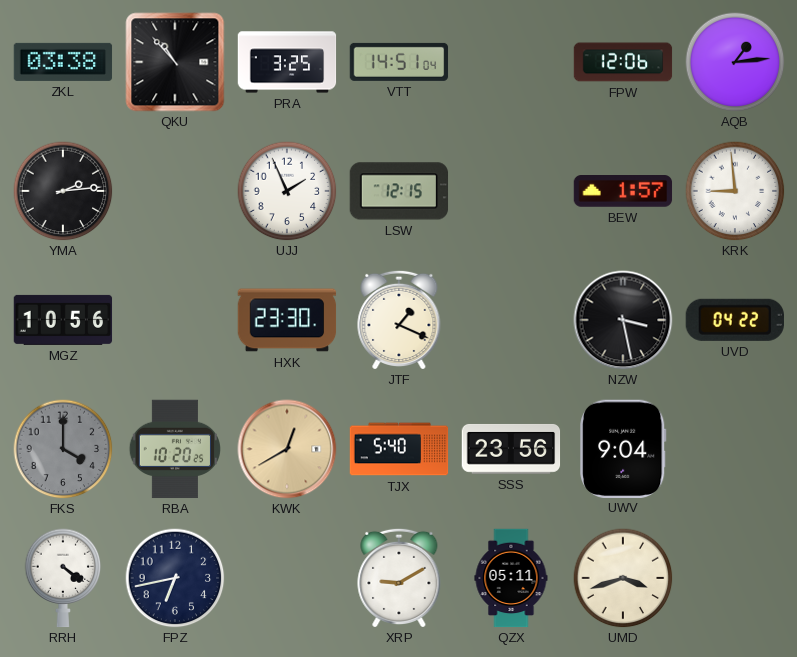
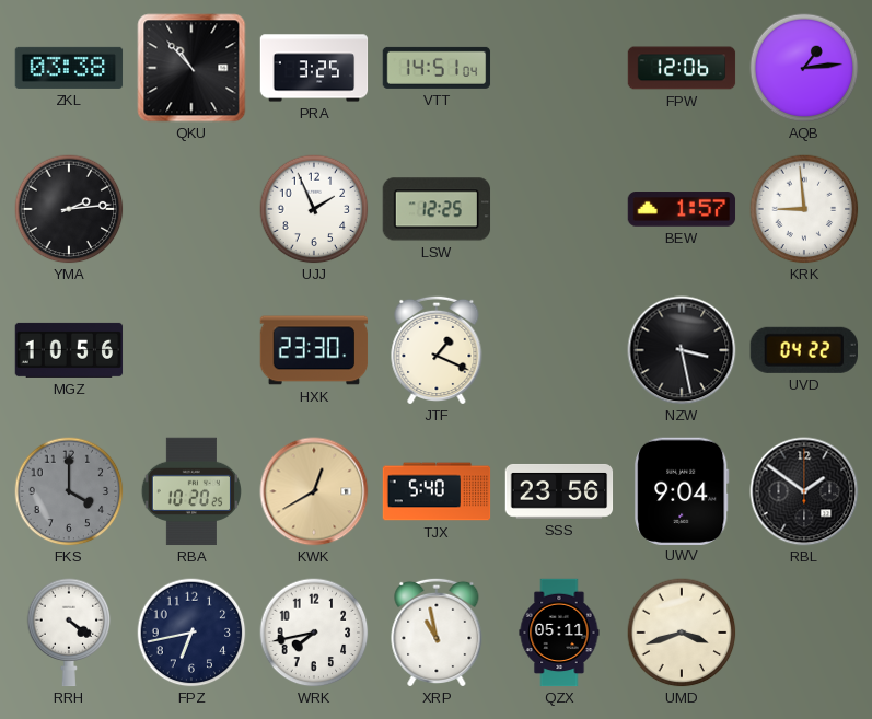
LSW: 12:15 -> 12:25
RBL: none -> 1:51
WRK: none -> 7:43
XRP: 9:10 -> 10:58
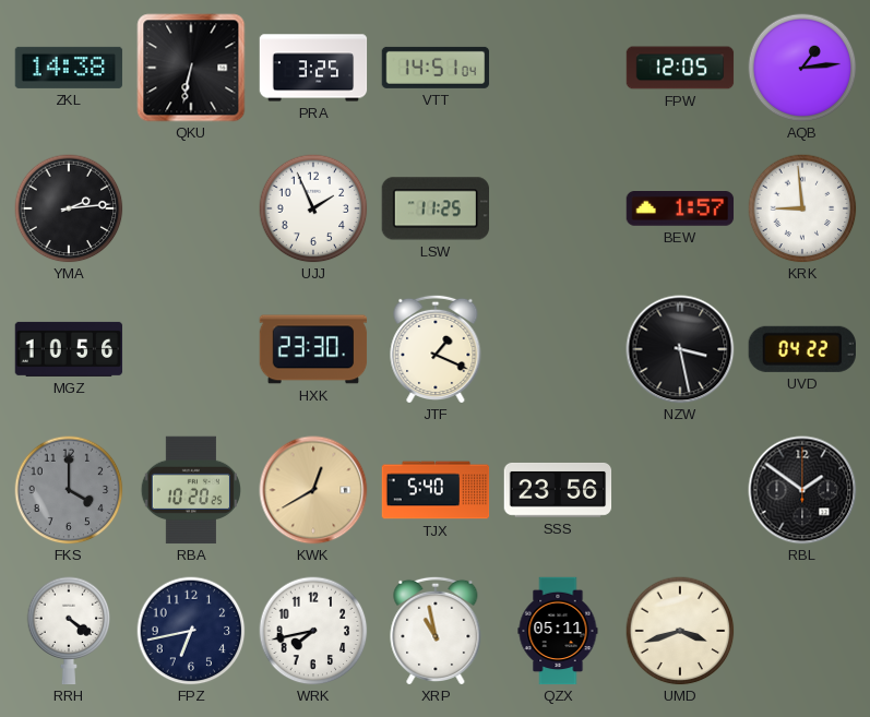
ZKL: 03:38 -> 14:38
QKU: 10:53 -> 6:32
FPW: 12:06 -> 12:05
LSW: 12:25 -> 11:25
UWV: 9:04 -> none
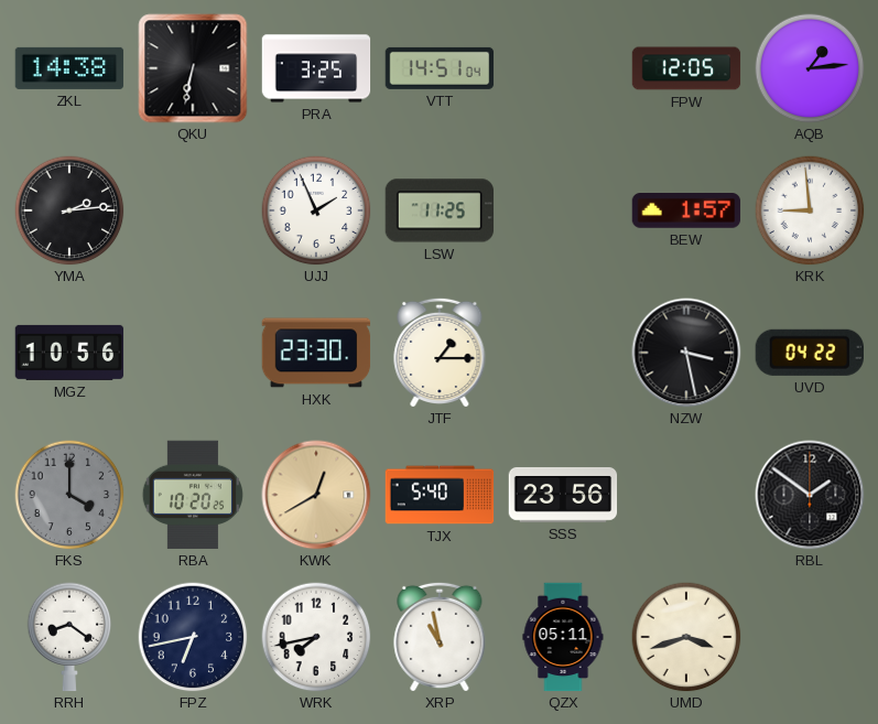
JTF: 1:19 -> 1:15
RRH: 4:21 -> 8:21
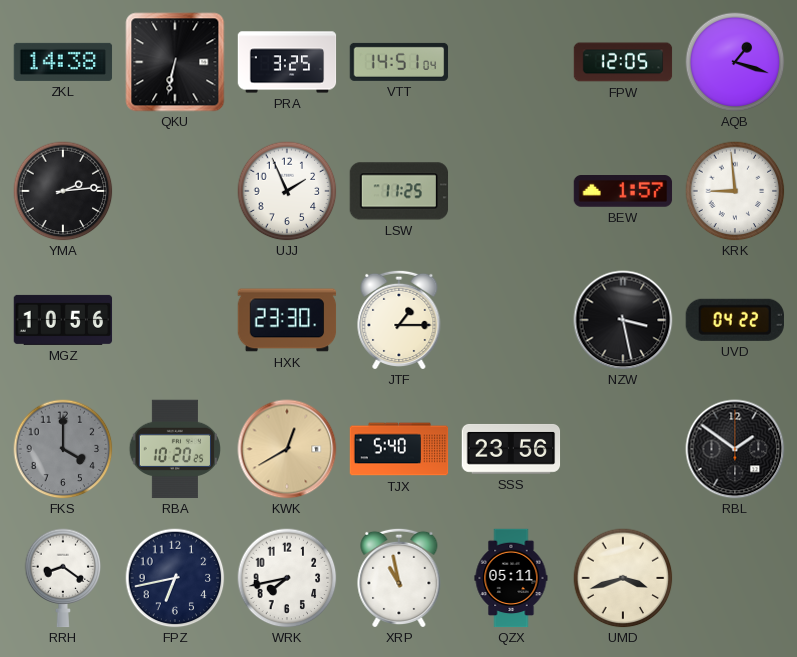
AQB: 1:14 -> 1:18
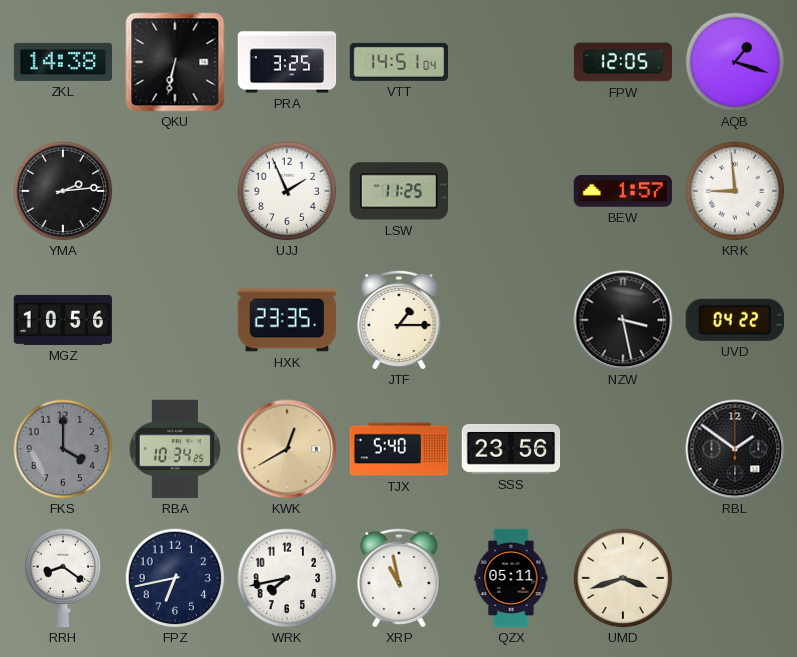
HXK: 23:30 -> 23:35
RBA: 10:20 -> 10:34
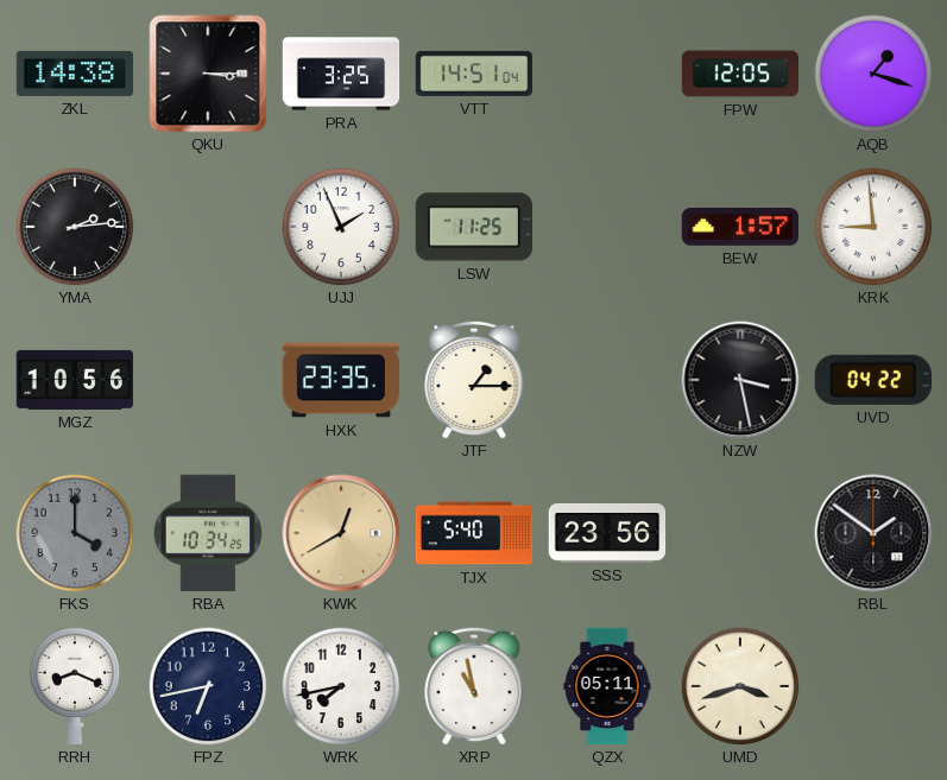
QKU: 6:32 -> 3:15
RRH: 8:21 -> 8:19
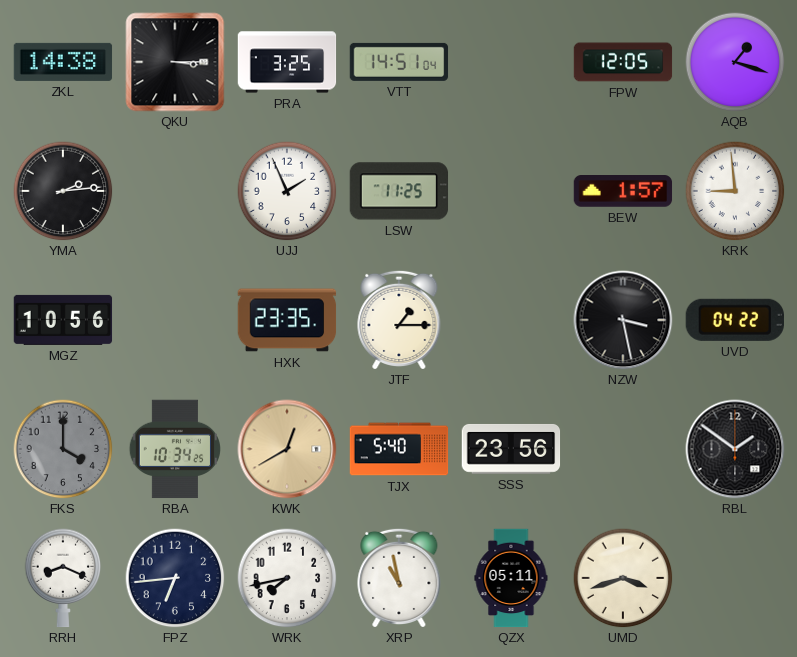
FPZ: 6:43 -> 6:44
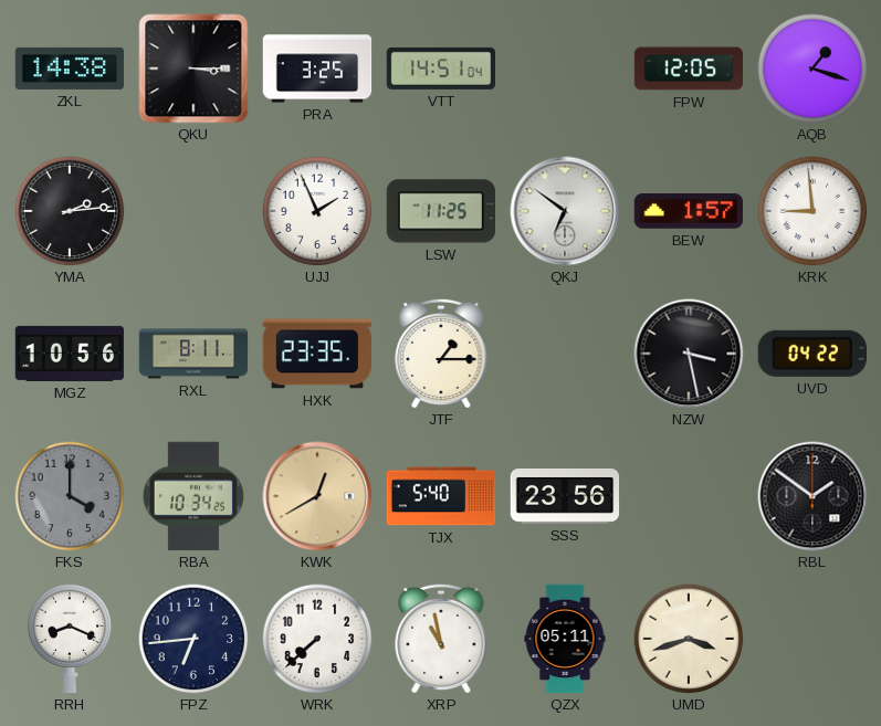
QKJ: none -> 6:51
RXL: none -> 8:11
WRK: 7:43 -> 7:38
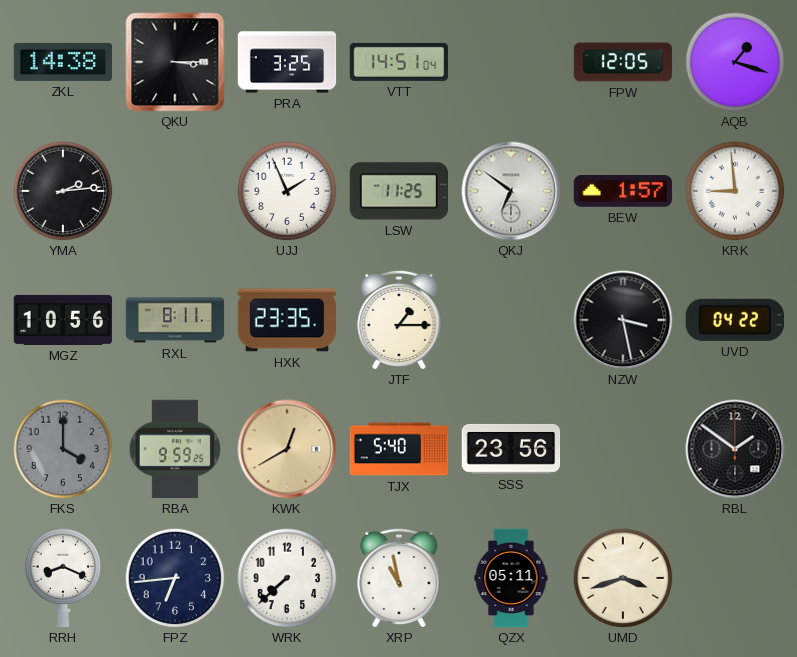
RBA: 10:34 -> 9:59
